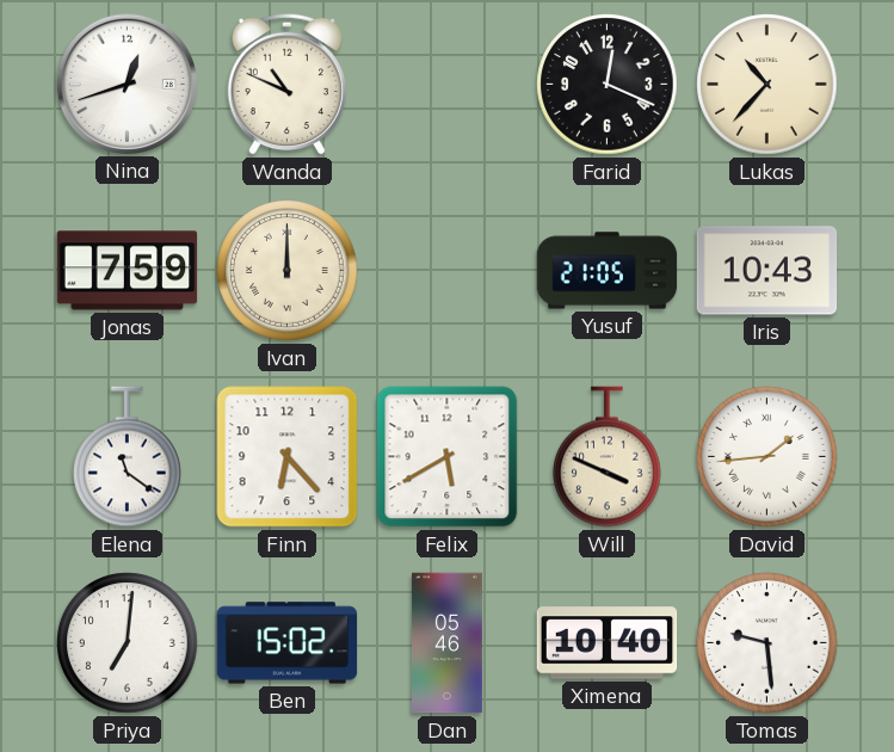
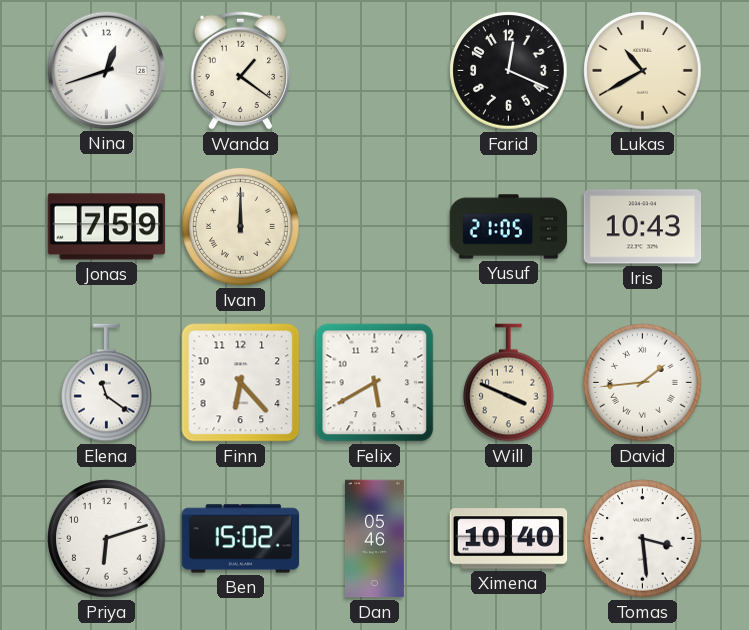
Wanda: 10:49 -> 1:21
Lukas: 10:37 -> 10:40
Priya: 7:01 -> 6:12
Tomas: 9:29 -> 3:29
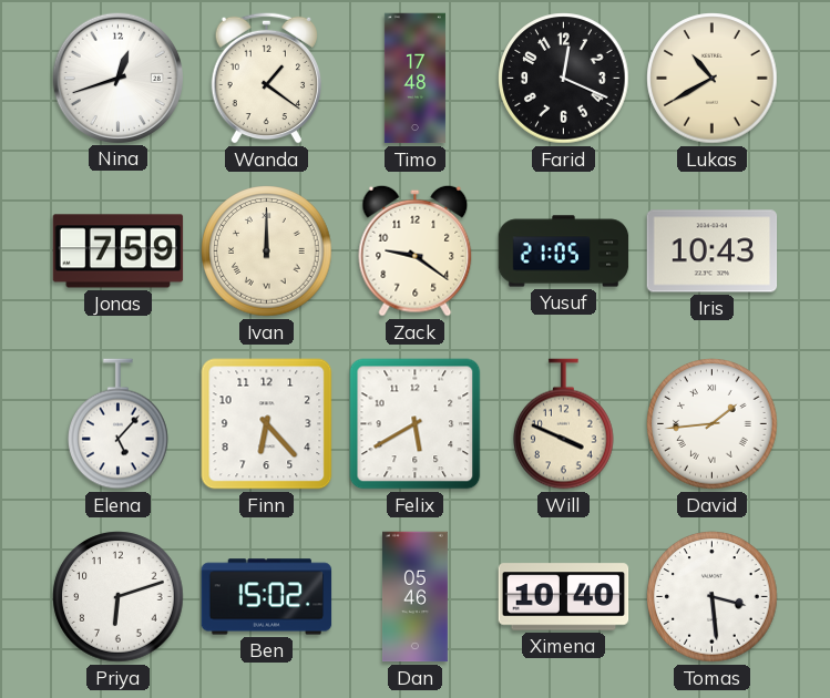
Timo: none -> 17:48
Zack: none -> 9:21
Elena: 11:21 -> 5:07
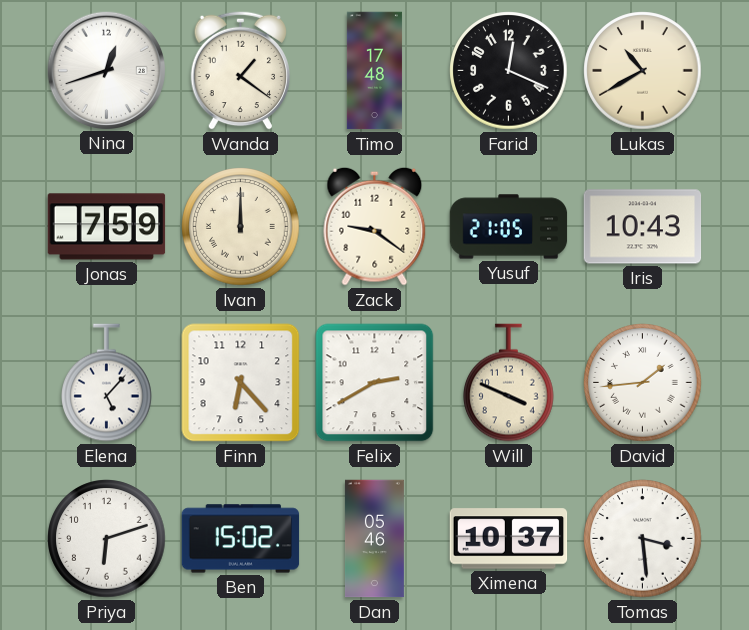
Felix: 5:40 -> 2:40
Ximena: 10:40 -> 10:37
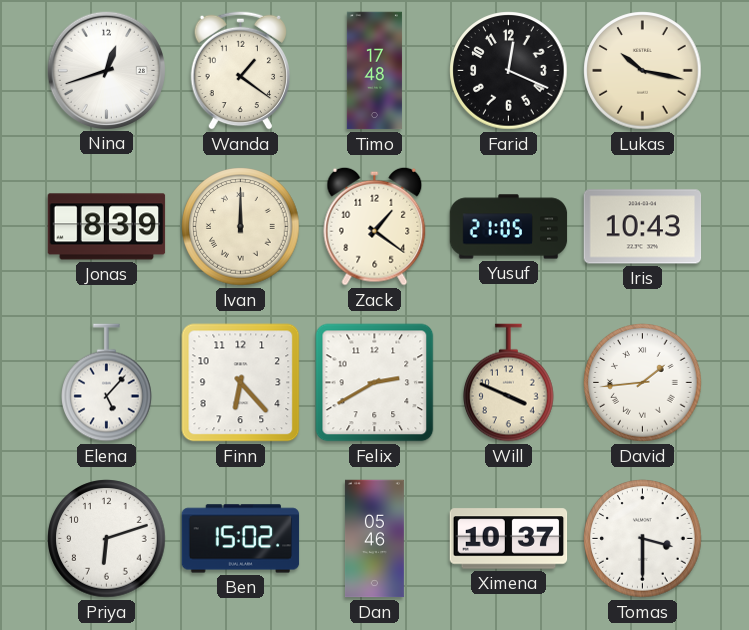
Lukas: 10:40 -> 10:17
Jonas: 7:59 -> 8:39
Zack: 9:21 -> 1:21
Tomas: 3:29 -> 3:30
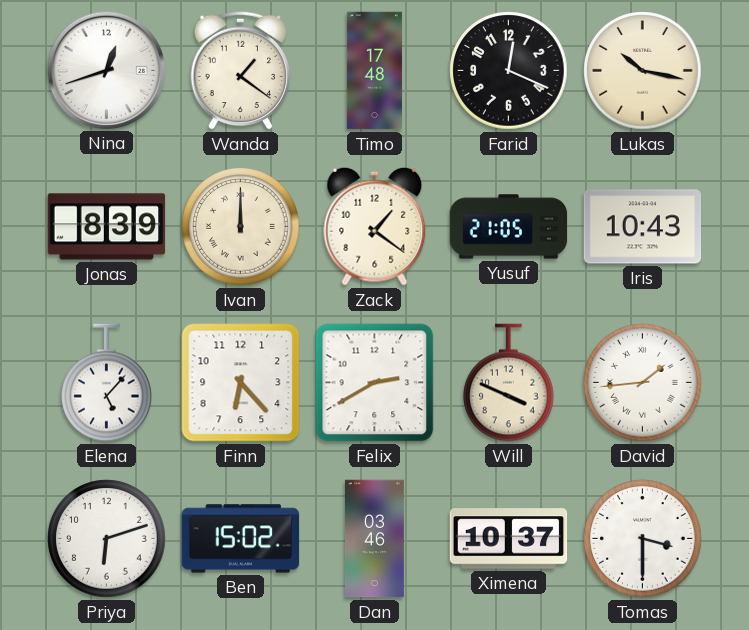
Dan: 05:46 -> 03:46
